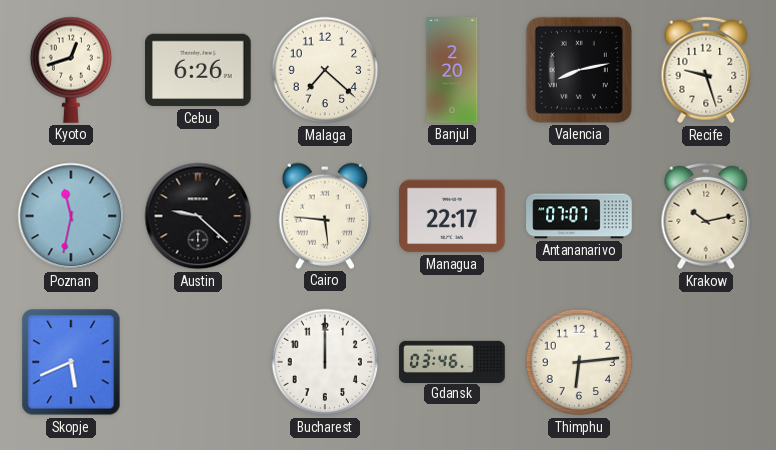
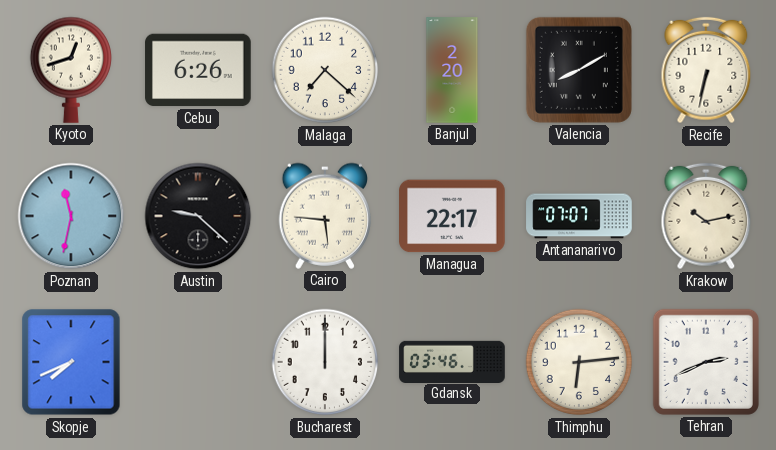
Valencia: 8:13 -> 8:10
Recife: 9:27 -> 6:32
Skopje: 5:41 -> 7:41
Tehran: none -> 2:41
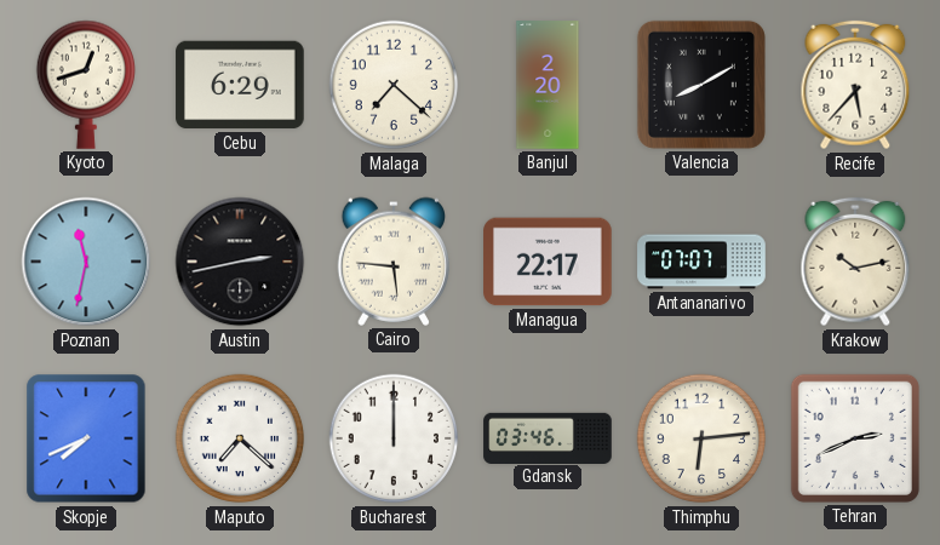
Cebu: 6:26 -> 6:29
Recife: 6:32 -> 5:37
Austin: 9:22 -> 2:43
Maputo: none -> 7:22
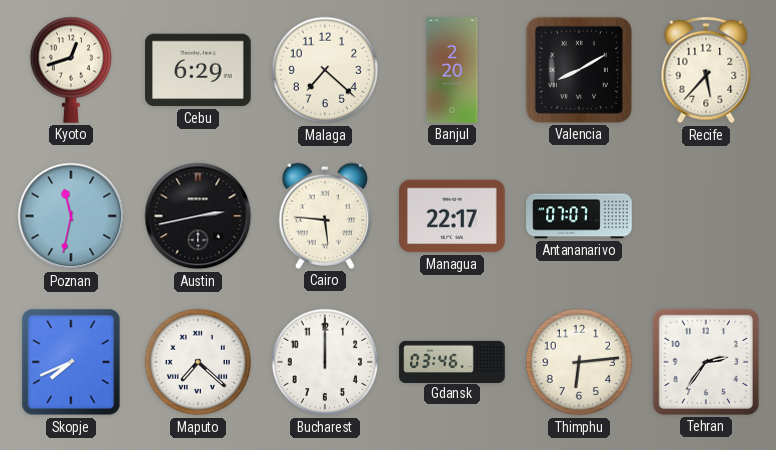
Krakow: 10:13 -> none
Tehran: 2:41 -> 2:36
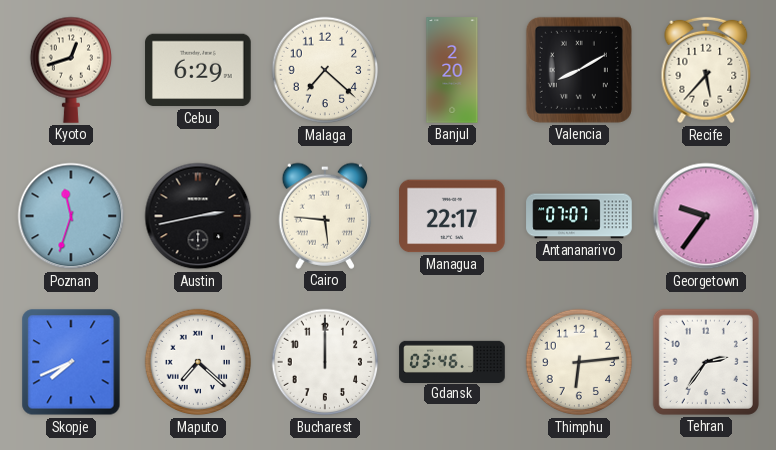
Poznan: 11:32 -> 11:33
Georgetown: none -> 9:36
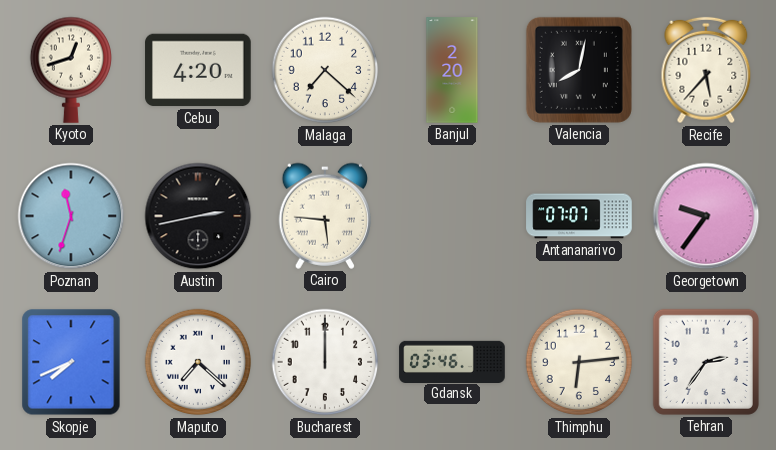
Cebu: 6:29 -> 4:20
Valencia: 8:10 -> 8:02
Managua: 22:17 -> none
